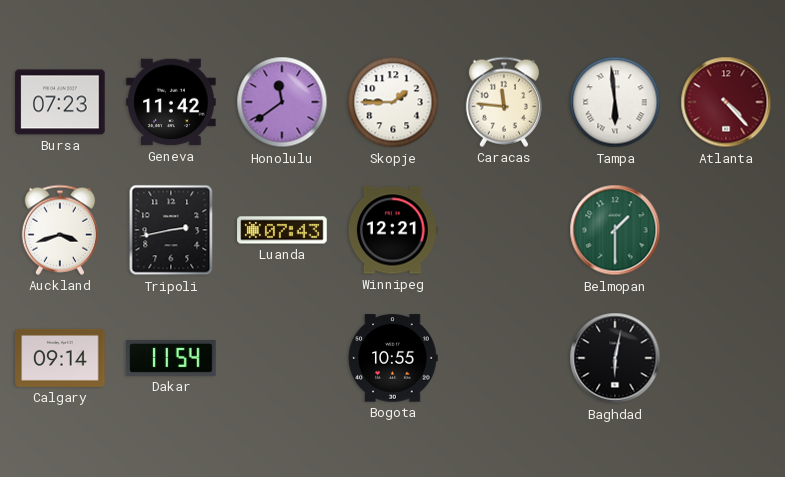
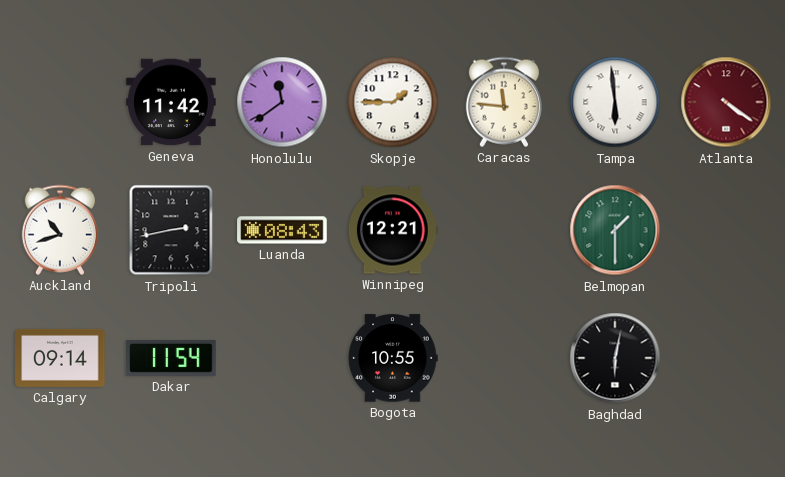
Bursa: 07:23 -> none
Atlanta: 4:23 -> 4:21
Auckland: 3:42 -> 10:42
Luanda: 07:43 -> 08:43
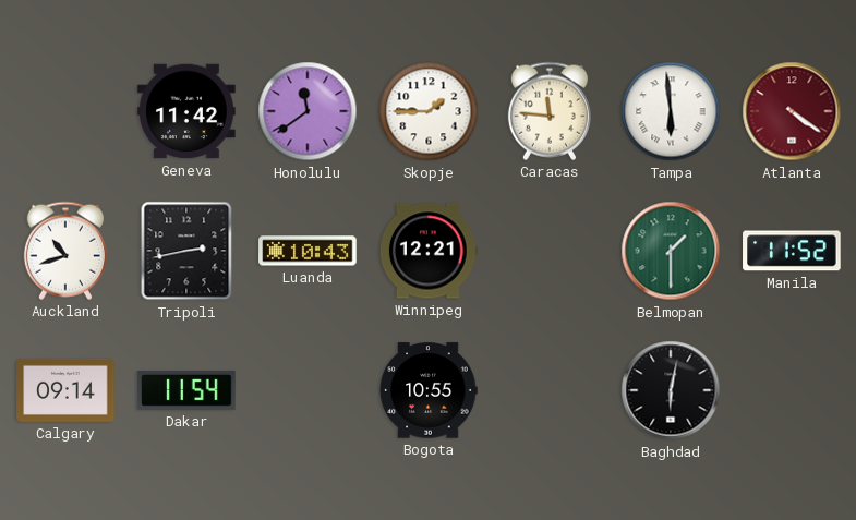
Luanda: 08:43 -> 10:43
Manila: none -> 11:52
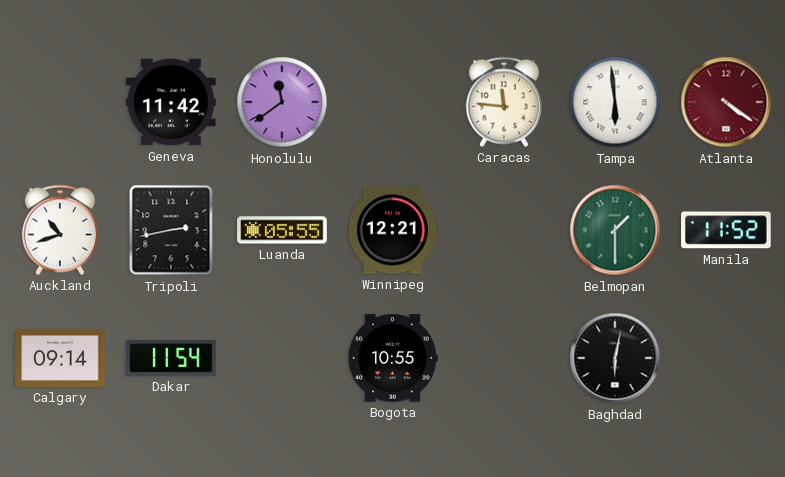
Skopje: 1:45 -> none
Luanda: 10:43 -> 05:55
